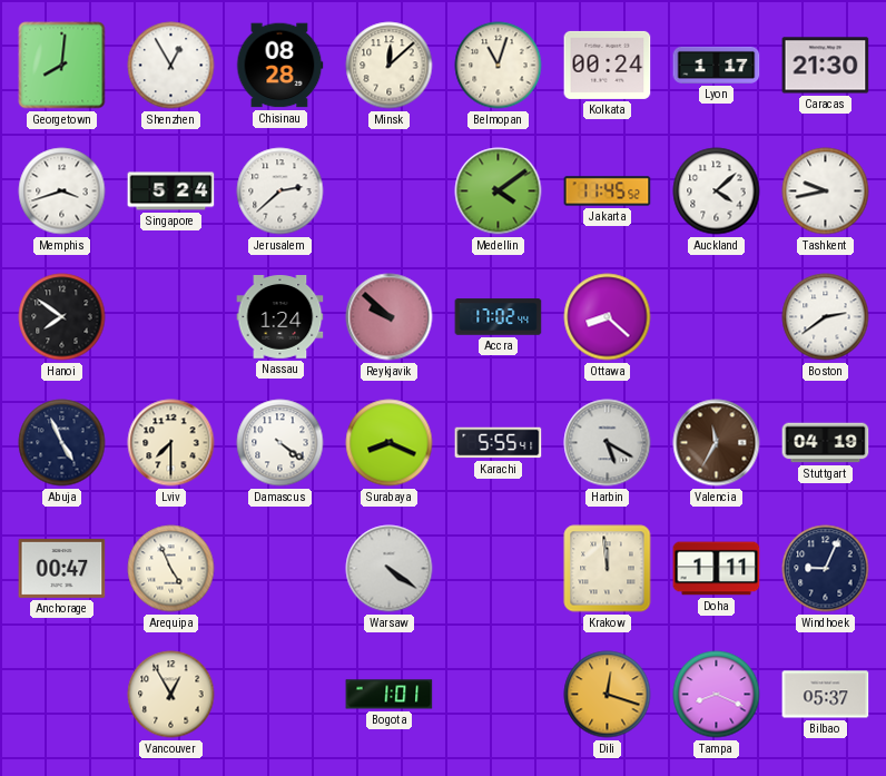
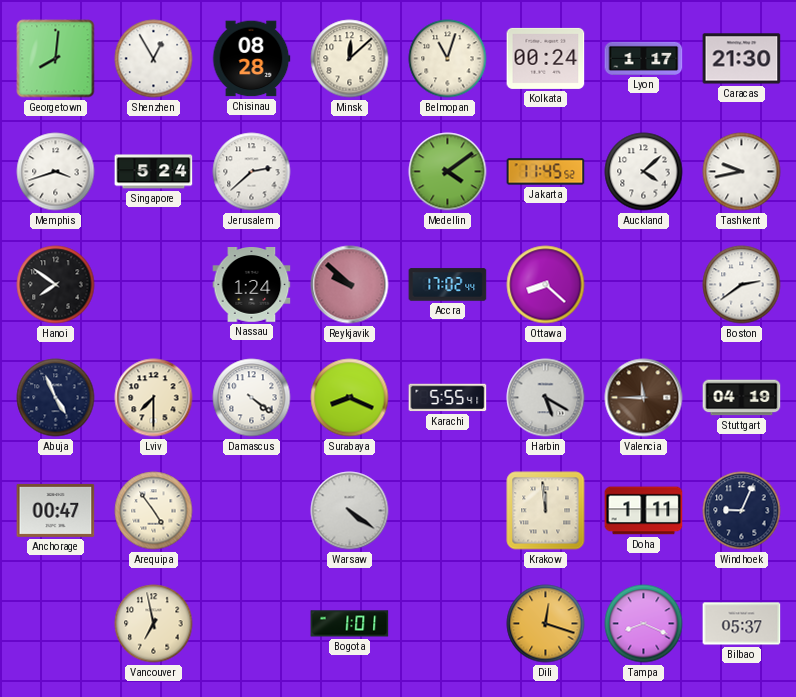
Valencia: 11:35 -> 11:45
Arequipa: 4:56 -> 4:54
Vancouver: 12:55 -> 6:58
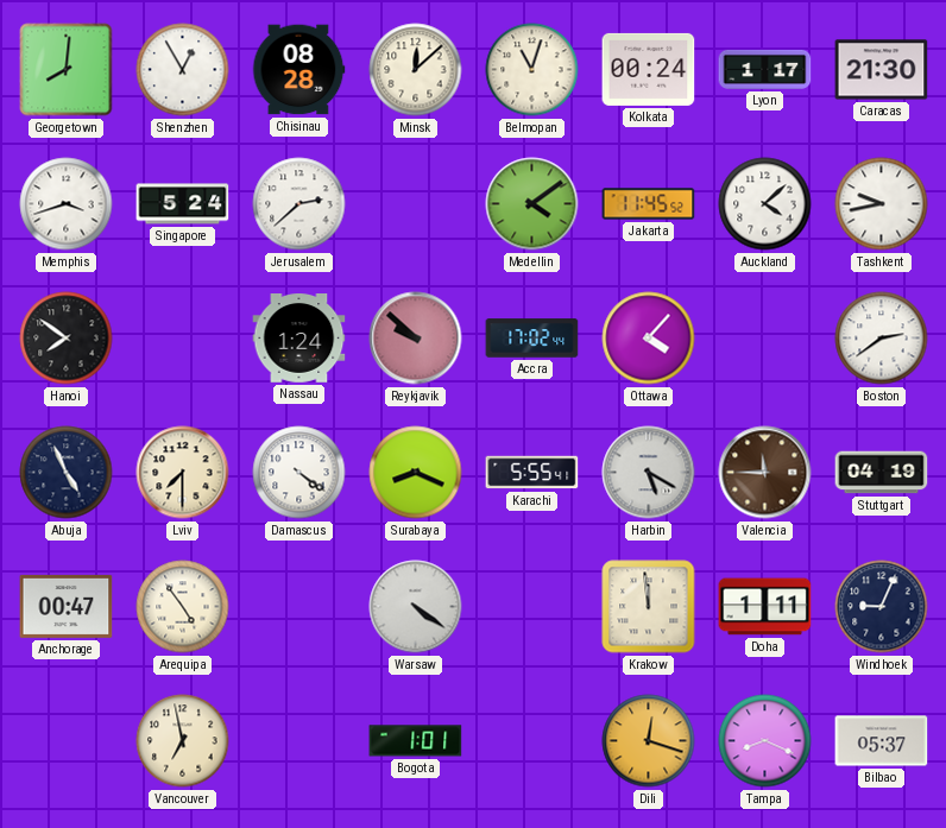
Ottawa: 8:22 -> 4:07
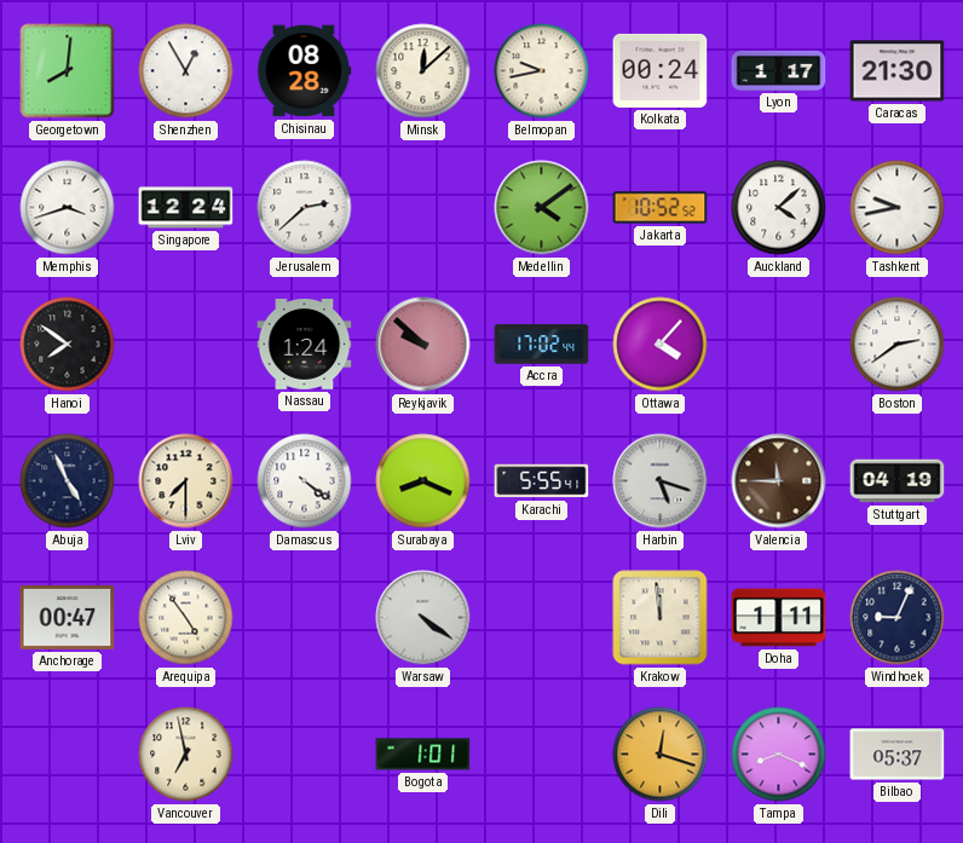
Belmopan: 11:03 -> 9:43
Singapore: 5:24 -> 12:24
Jakarta: 11:45 -> 10:52
Harbin: 5:20 -> 5:18
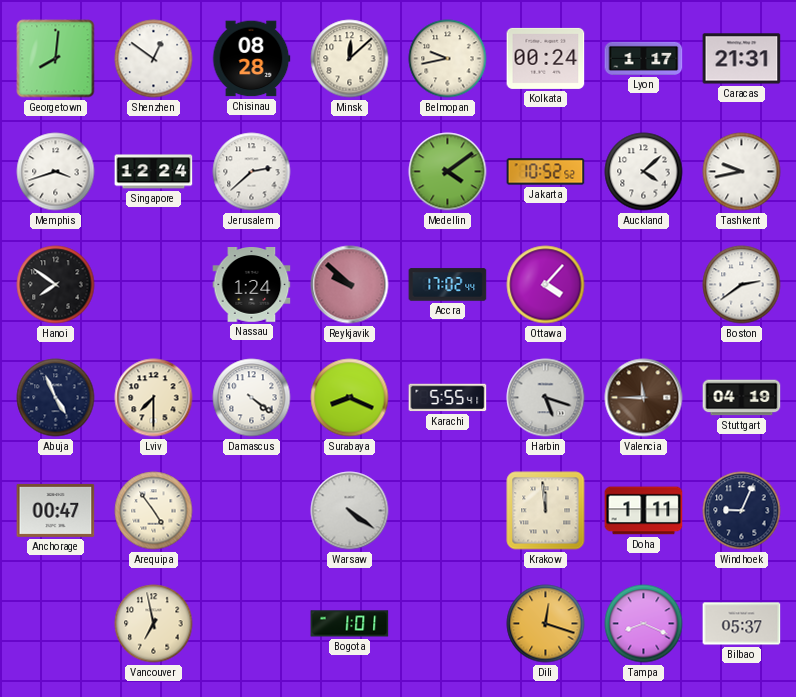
Shenzhen: 12:55 -> 12:51
Caracas: 21:30 -> 21:31
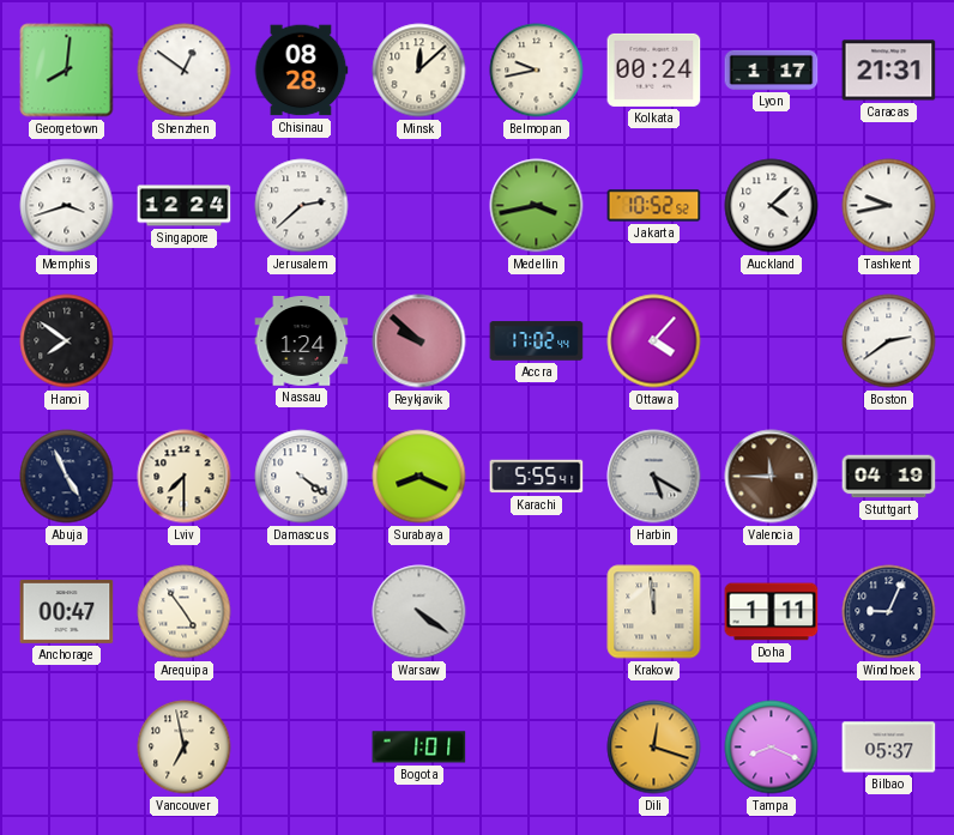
Medellin: 4:09 -> 3:43
Harbin: 5:18 -> 5:20
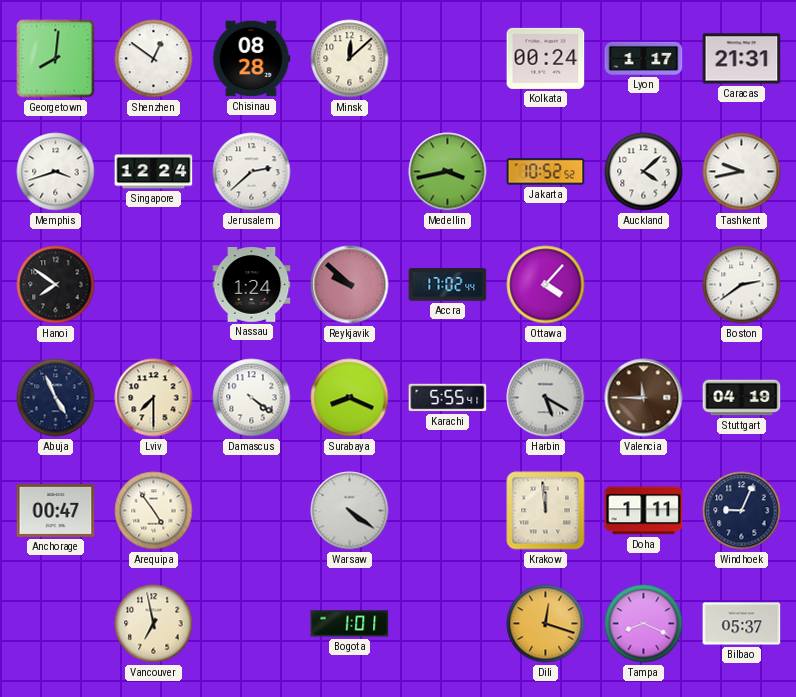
Belmopan: 9:43 -> none
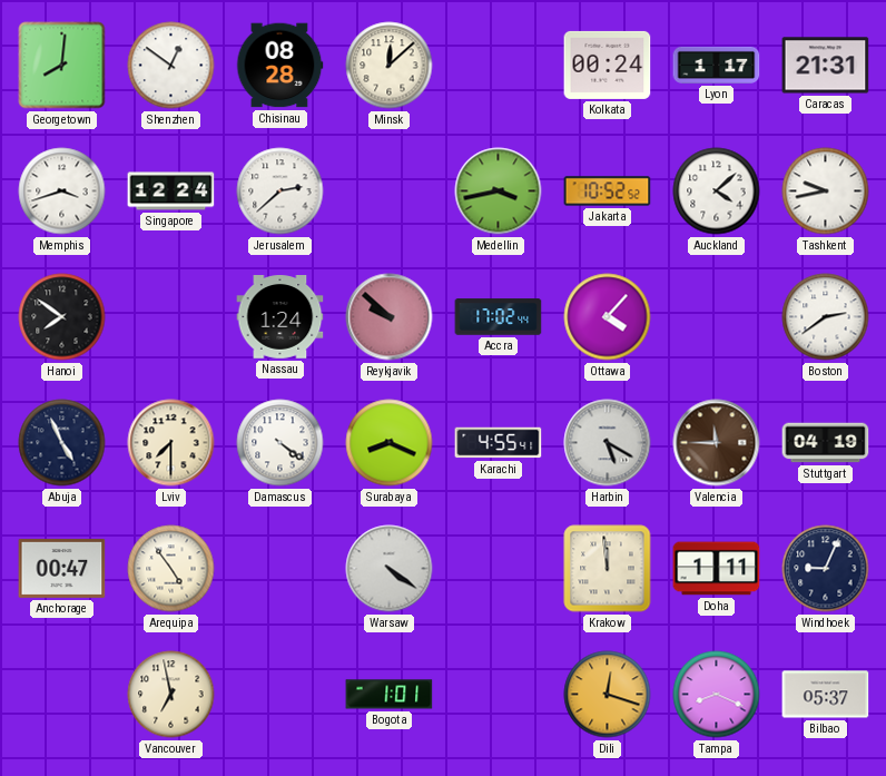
Karachi: 5:55 -> 4:55
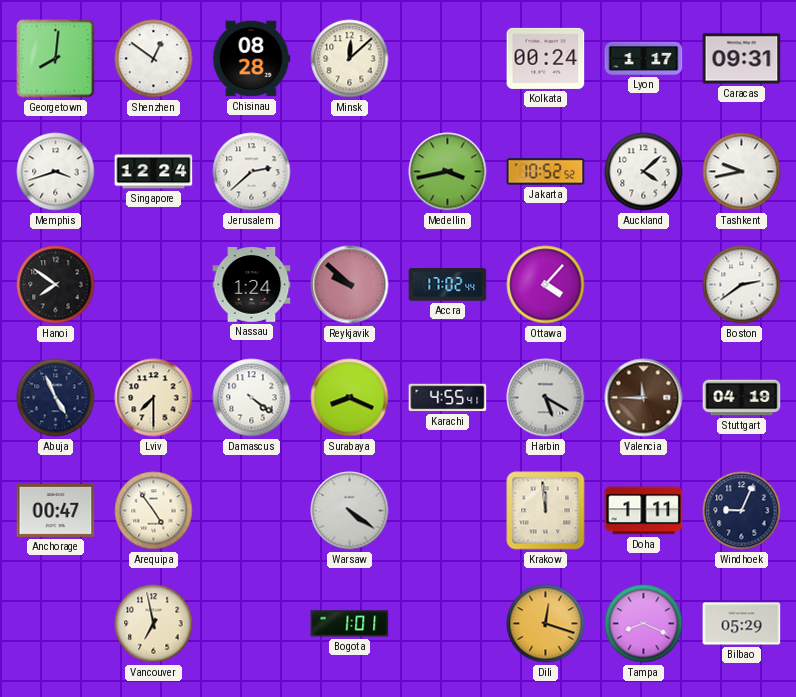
Caracas: 21:31 -> 09:31
Bilbao: 05:37 -> 05:29
